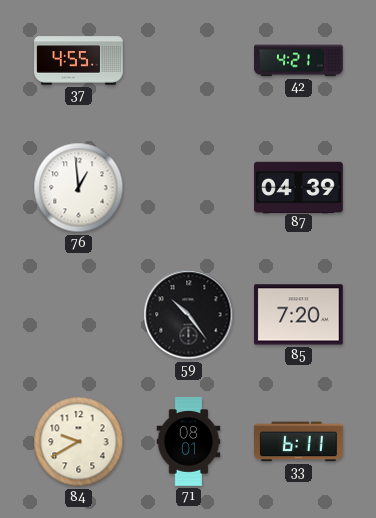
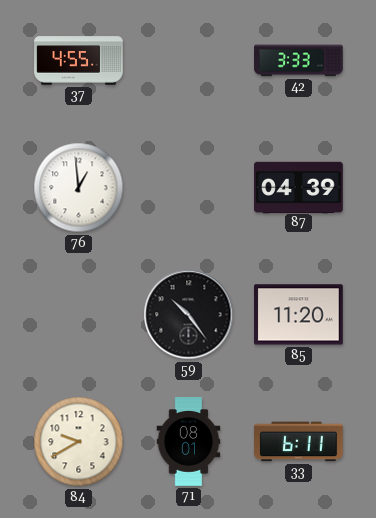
42: 4:21 -> 3:33
85: 7:20 -> 11:20
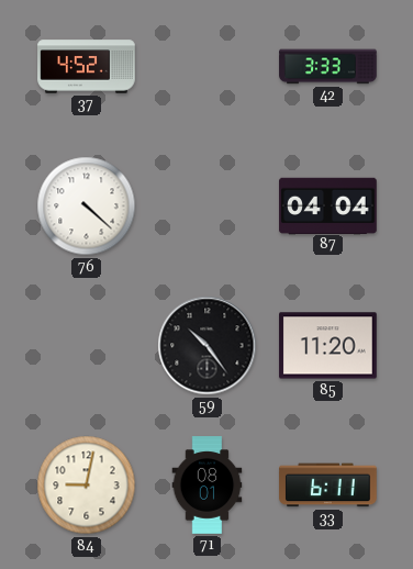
37: 4:55 -> 4:52
76: 12:59 -> 4:22
87: 04:39 -> 04:04
84: 9:40 -> 9:02
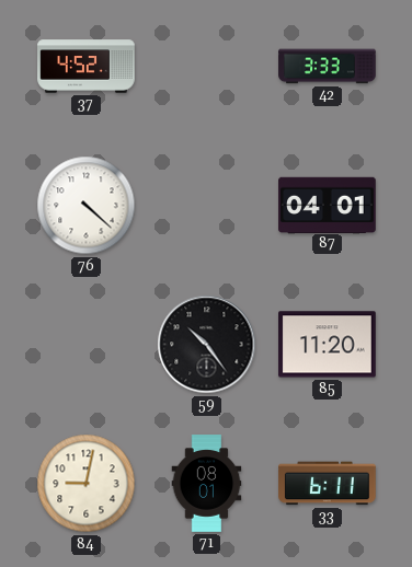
87: 04:04 -> 04:01
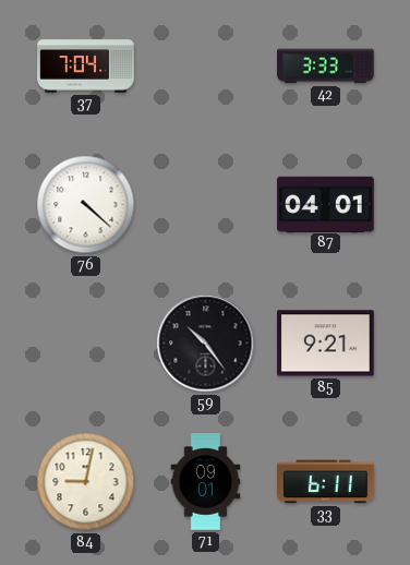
37: 4:52 -> 7:04
85: 11:20 -> 9:21
71: 08:01 -> 09:01
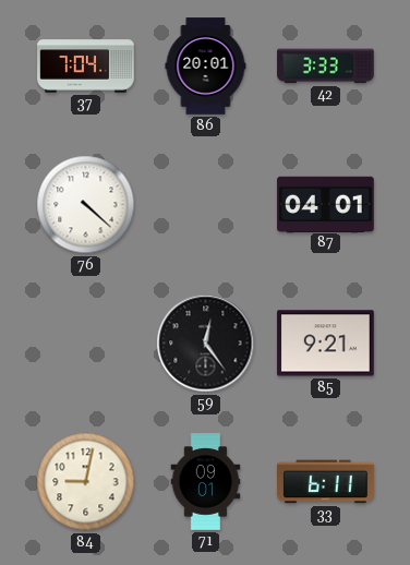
86: none -> 20:01
59: 10:24 -> 12:24
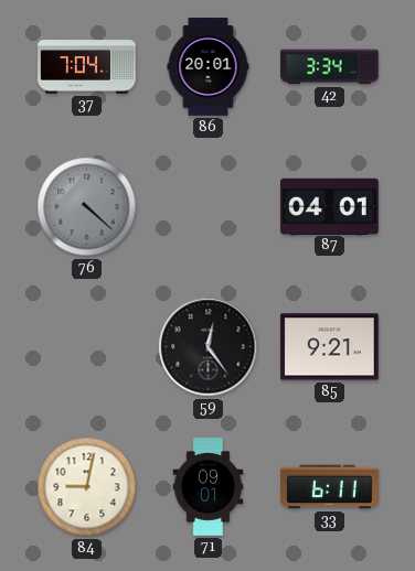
42: 3:33 -> 3:34
76 dial: white -> grey
